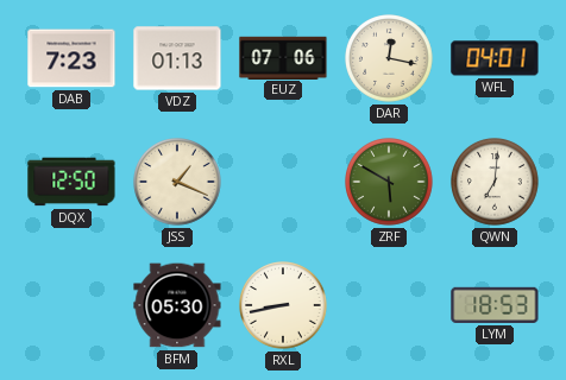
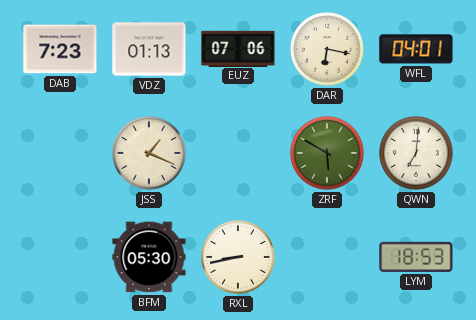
DAR: 12:17 -> 6:17
DQX: 12:50 -> none
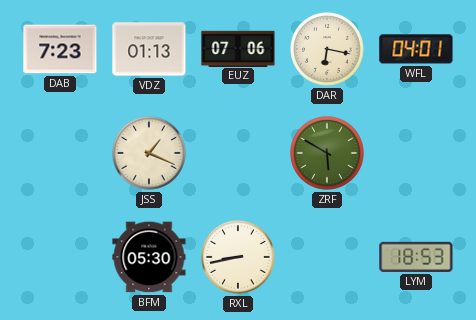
QWN: 7:01 -> none
